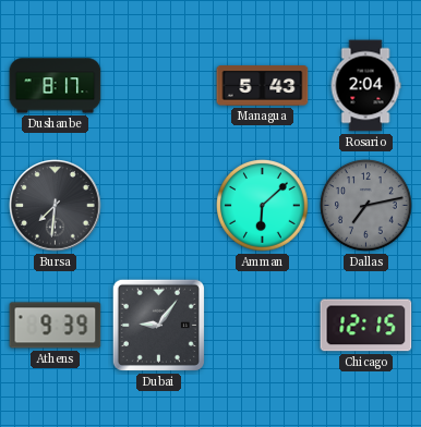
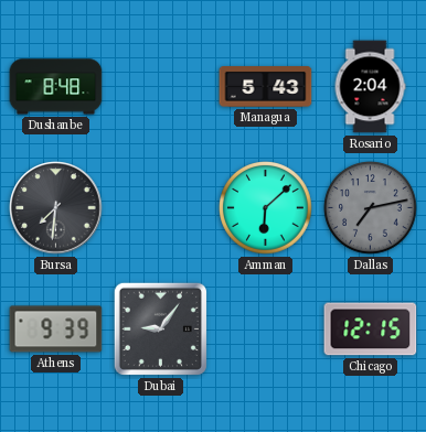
Dushanbe: 8:17 -> 8:48
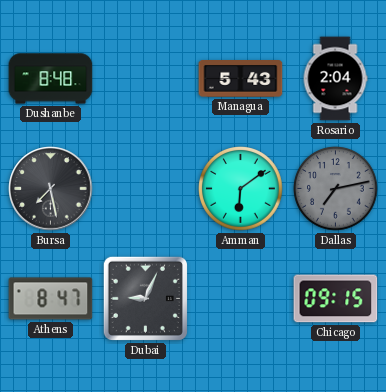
Bursa: 7:31 -> 7:28
Amman: 6:08 -> 6:09
Athens: 9:39 -> 8:47
Dubai: 9:06 -> 9:04
Chicago: 12:15 -> 09:15
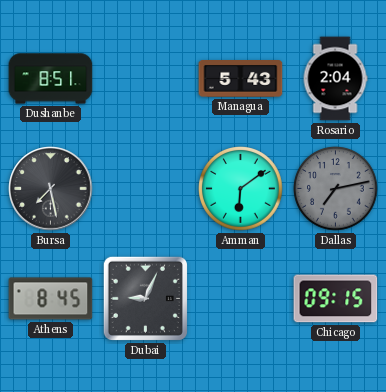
Dushanbe: 8:48 -> 8:51
Athens: 8:47 -> 8:45
